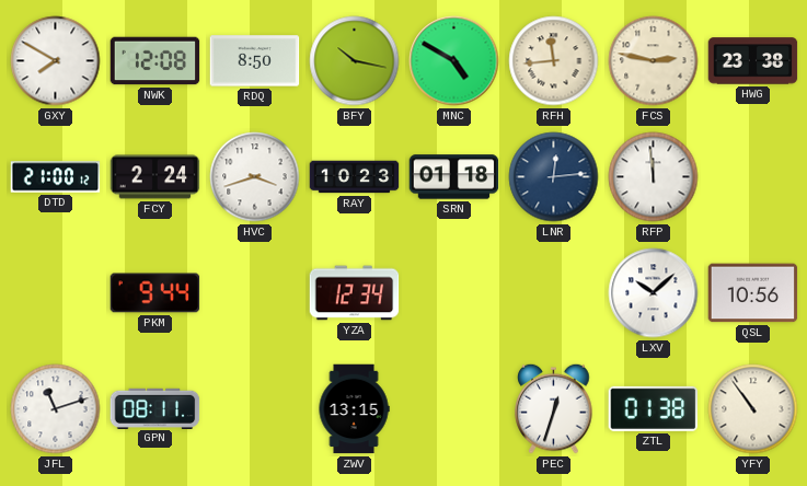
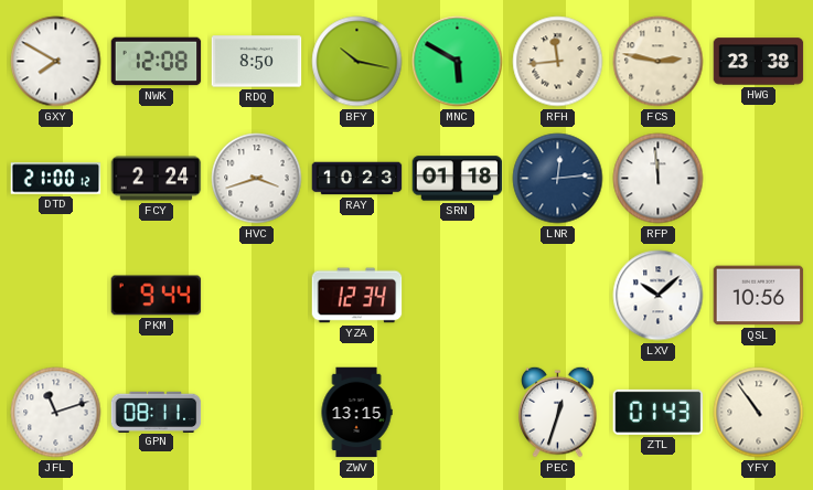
MNC: 4:50 -> 5:50
ZTL: 01:38 -> 01:43
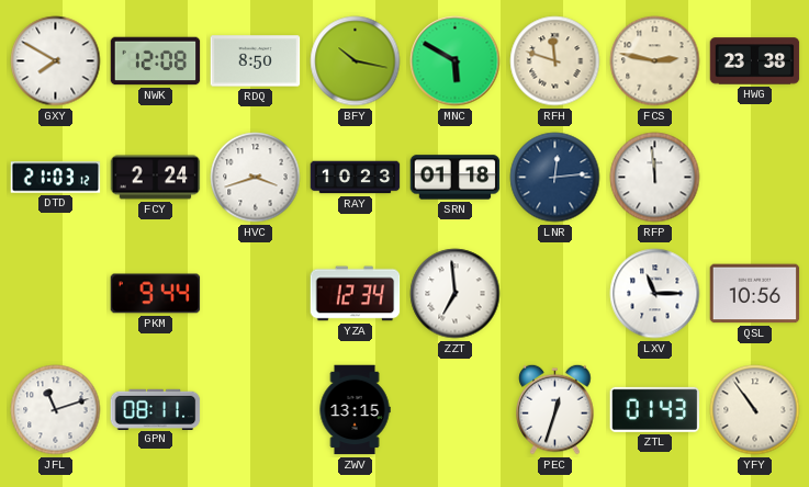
RFH: 11:44 -> 11:48
DTD: 21:00 -> 21:03
ZZT: none -> 6:59
LXV: 10:08 -> 11:15
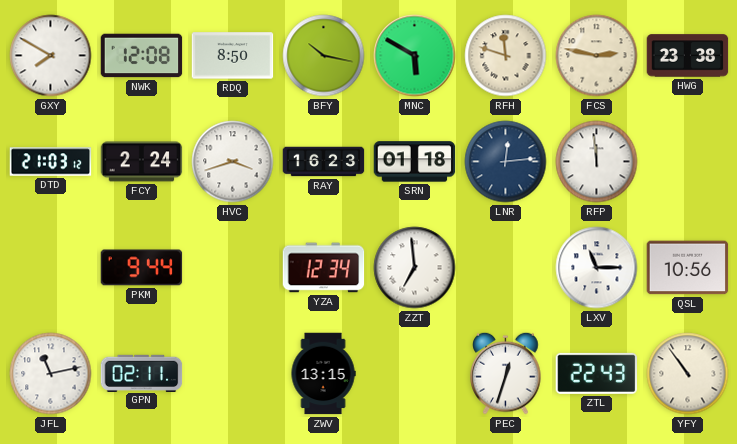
RAY: 10:23 -> 16:23
JFL: 11:12 -> 11:13
GPN: 08:11 -> 02:11
ZTL: 01:43 -> 22:43
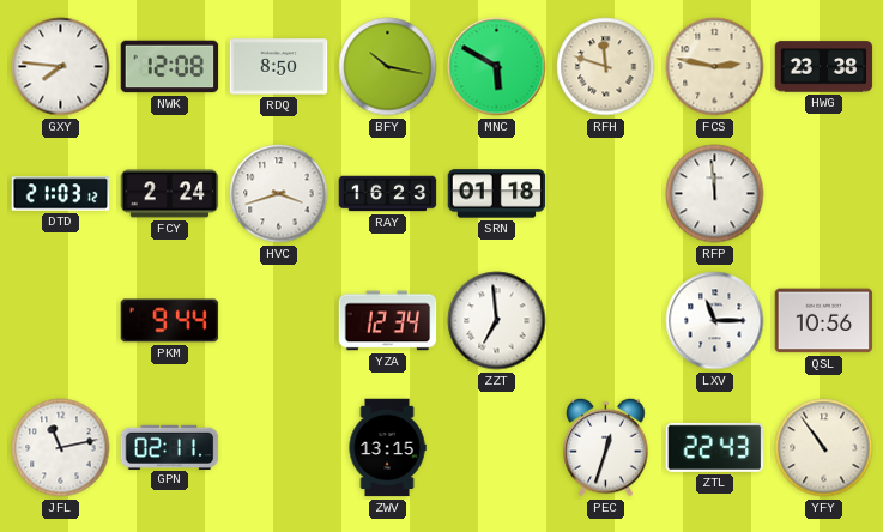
GXY: 7:50 -> 7:46
LNR: 12:14 -> none
